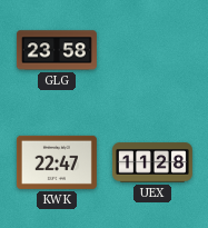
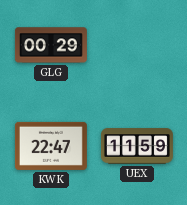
GLG: 23:58 -> 00:29
UEX: 11:28 -> 11:59
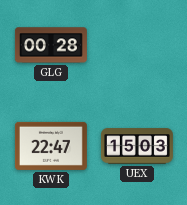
GLG: 00:29 -> 00:28
UEX: 11:59 -> 15:03
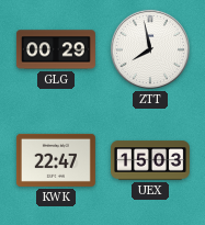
GLG: 00:28 -> 00:29
ZTT: none -> 7:58
